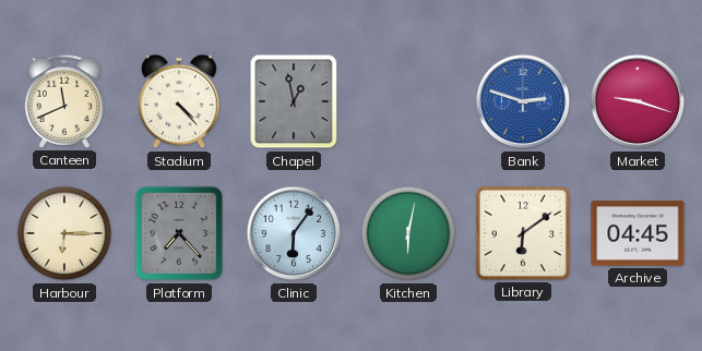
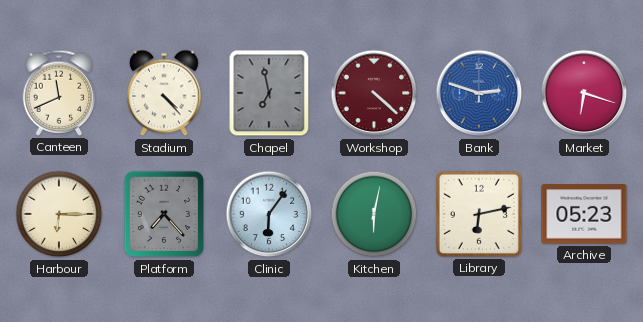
Chapel: 12:58 -> 6:58
Workshop: none -> 4:22
Market: 9:18 -> 6:18
Library: 6:09 -> 6:13
Archive: 04:45 -> 05:23
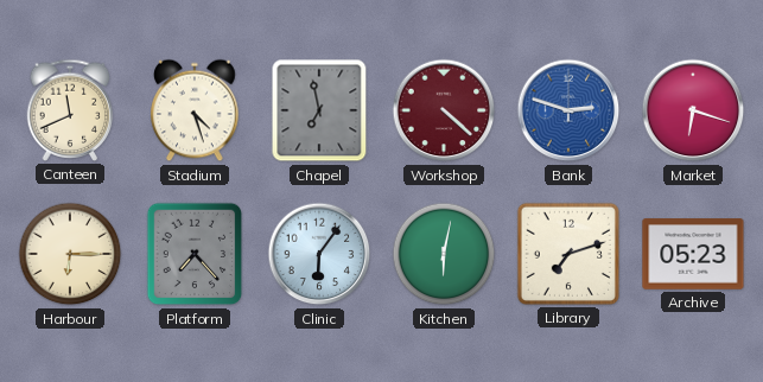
Stadium: 4:23 -> 4:27
Library: 6:13 -> 7:12
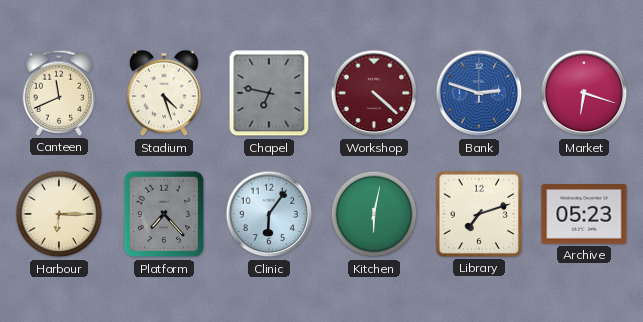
Chapel: 6:58 -> 6:47
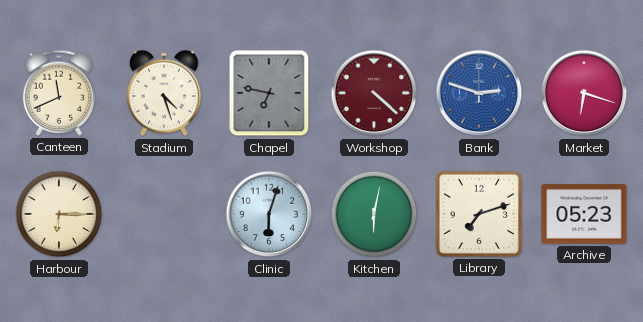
Platform: 7:23 -> none
Clinic: 6:06 -> 6:03
